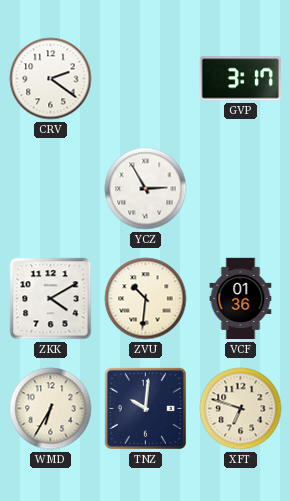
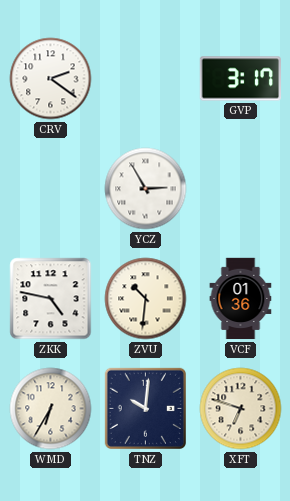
ZKK: 4:10 -> 4:47
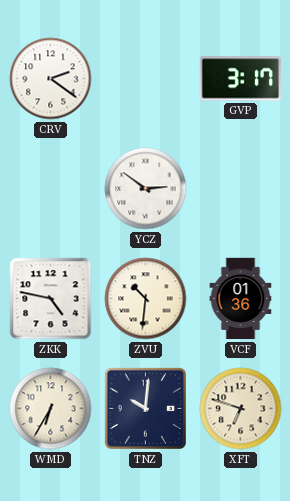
YCZ: 2:55 -> 2:51
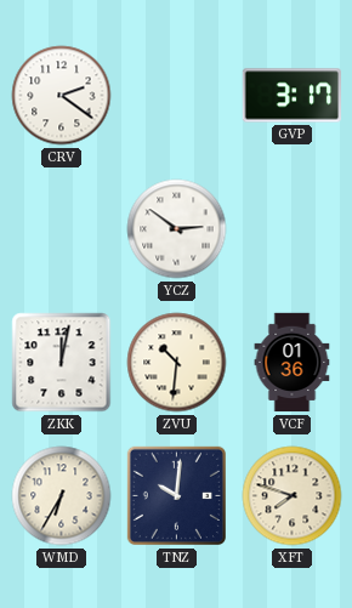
ZKK: 4:47 -> 12:02
XFT: 6:48 -> 7:48
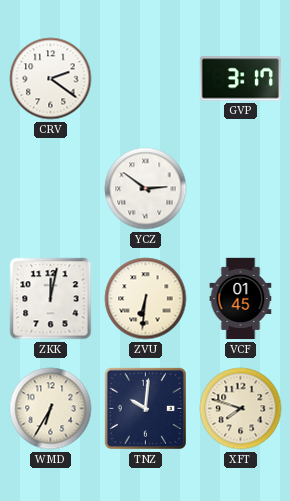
ZVU: 10:31 -> 6:31
VCF: 01:36 -> 01:45
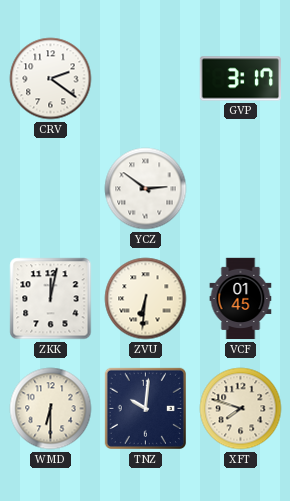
WMD: 6:35 -> 6:30
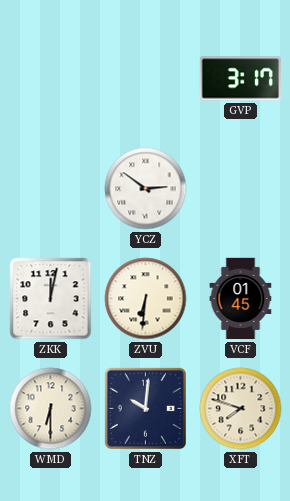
CRV: 2:21 -> none
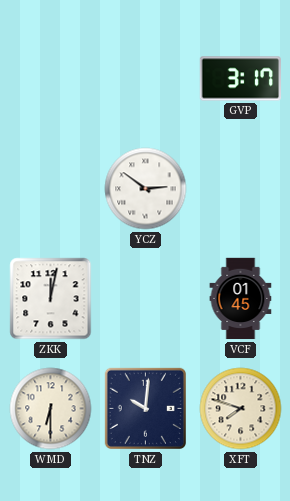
ZVU: 6:31 -> none
